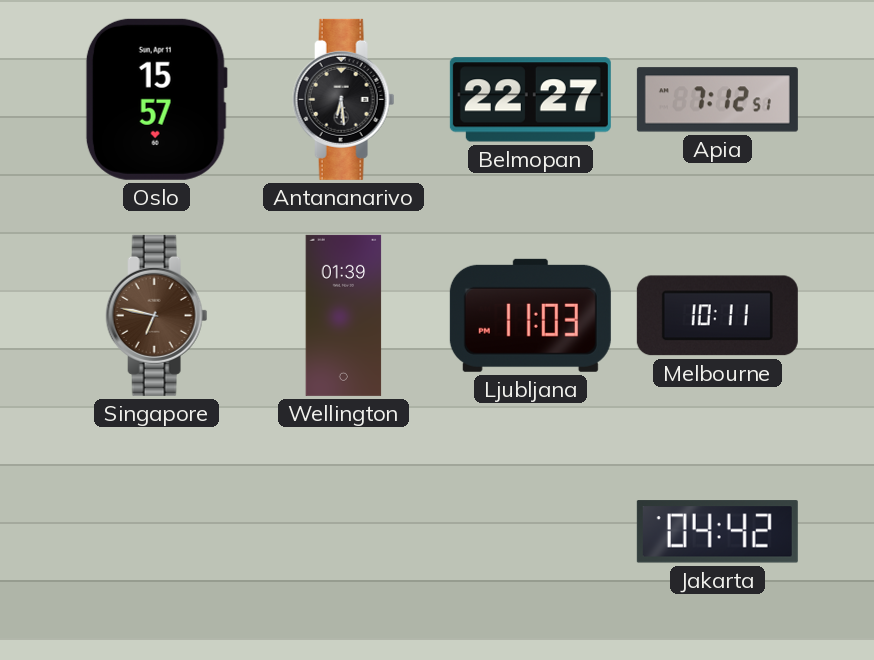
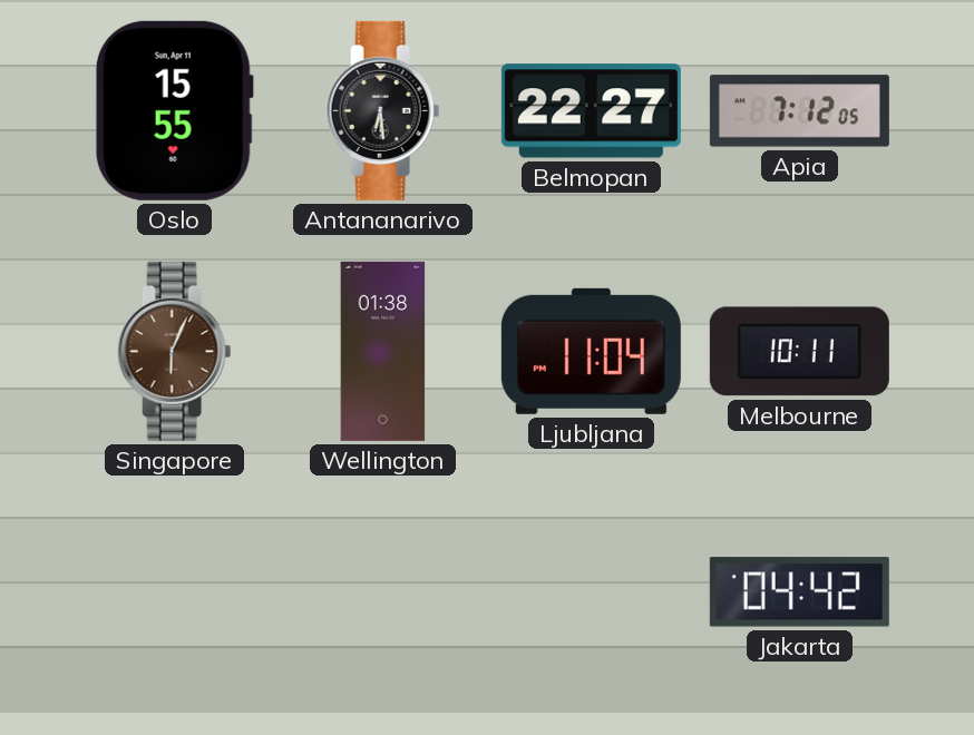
Oslo: 15:57 -> 15:55
Apia: 7:12:51 -> 7:12:05
Singapore: 6:47 -> 6:04
Wellington: 01:39 -> 01:38
Ljubljana: 11:03 -> 11:04
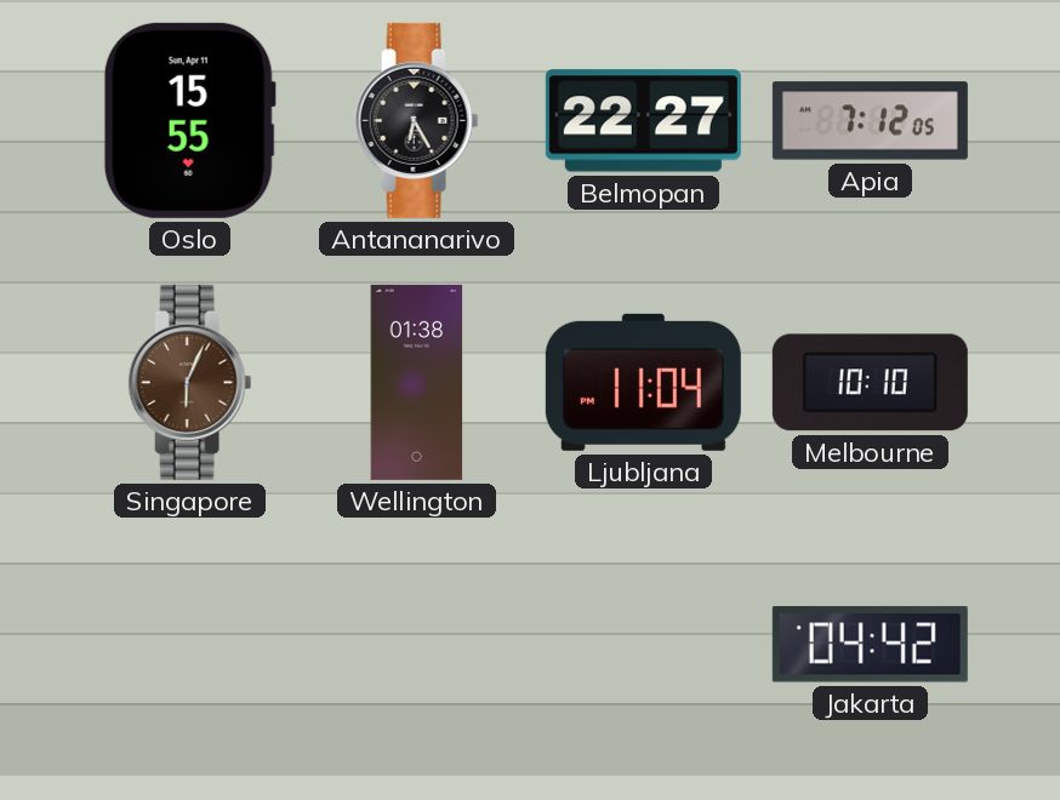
Antananarivo: 6:29 -> 6:25
Melbourne: 10:11 -> 10:10
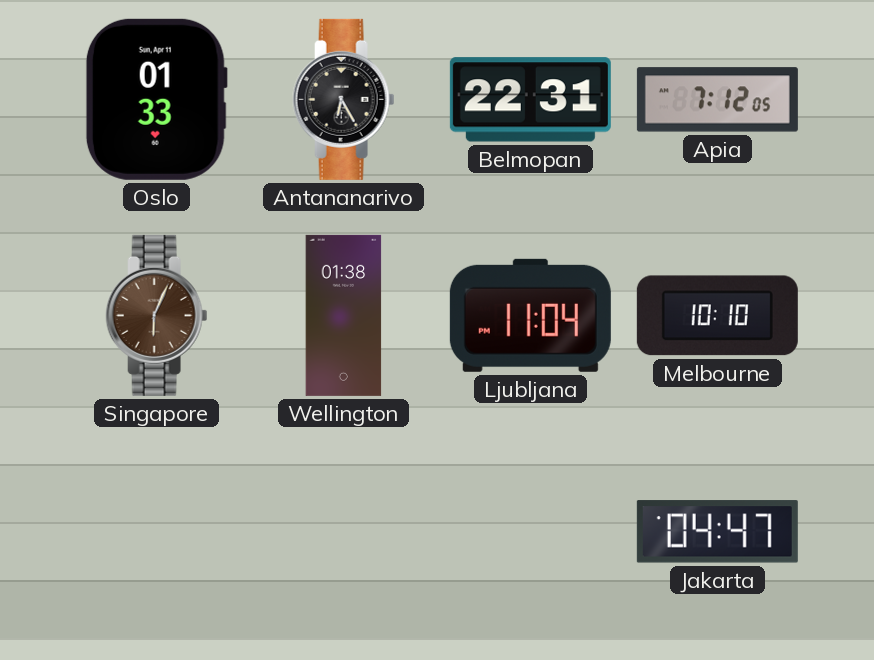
Oslo: 15:55 -> 01:33
Belmopan: 22:27 -> 22:31
Jakarta: 04:42 -> 04:47
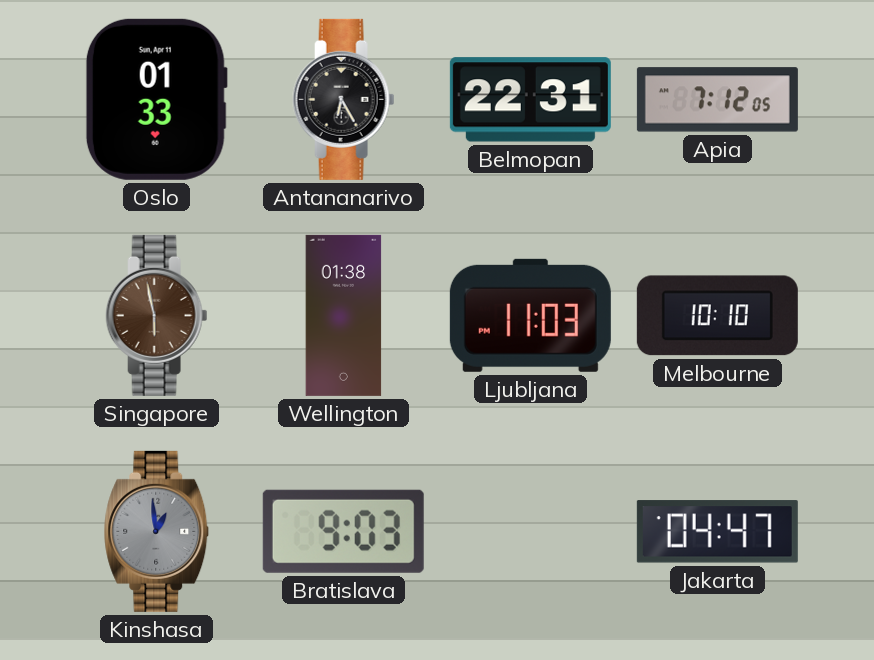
Singapore: 6:04 -> 5:58
Ljubljana: 11:04 -> 11:03
Kinshasa: none -> 12:59
Bratislava: none -> 9:03
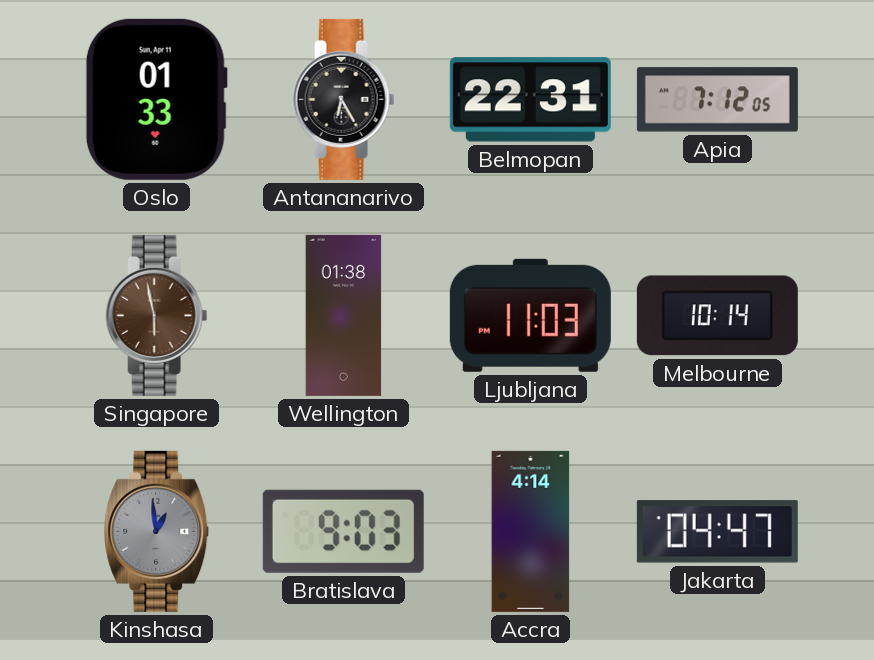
Melbourne: 10:10 -> 10:14
Accra: none -> 4:14
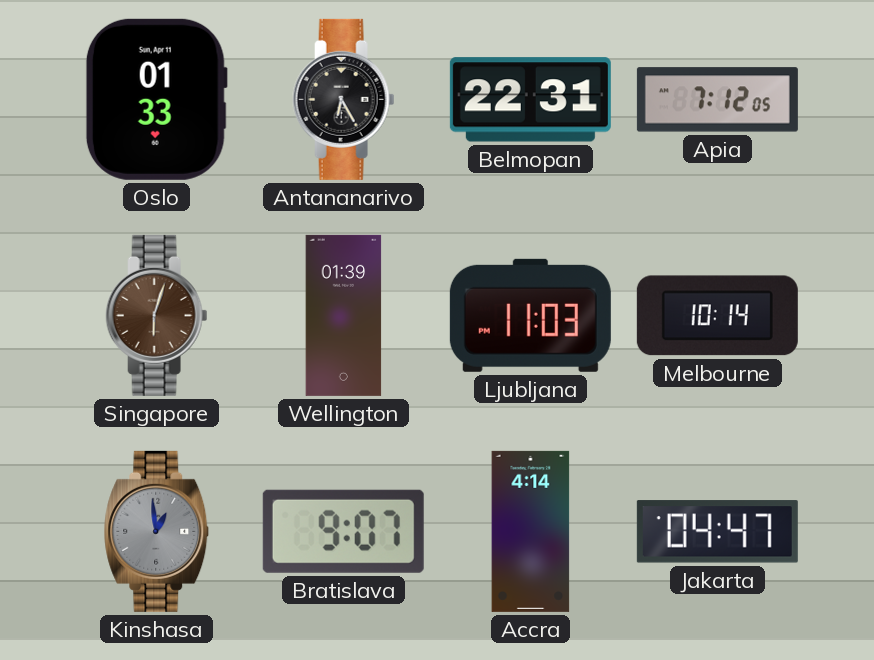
Singapore: 5:58 -> 6:03
Wellington: 01:38 -> 01:39
Bratislava: 9:03 -> 9:07
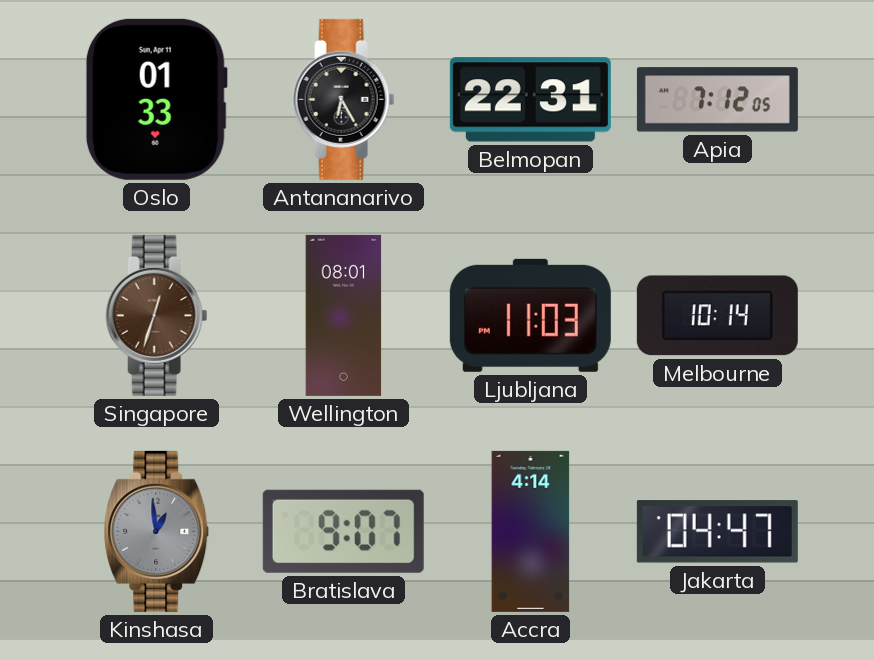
Singapore: 6:03 -> 12:33
Wellington: 01:39 -> 08:01
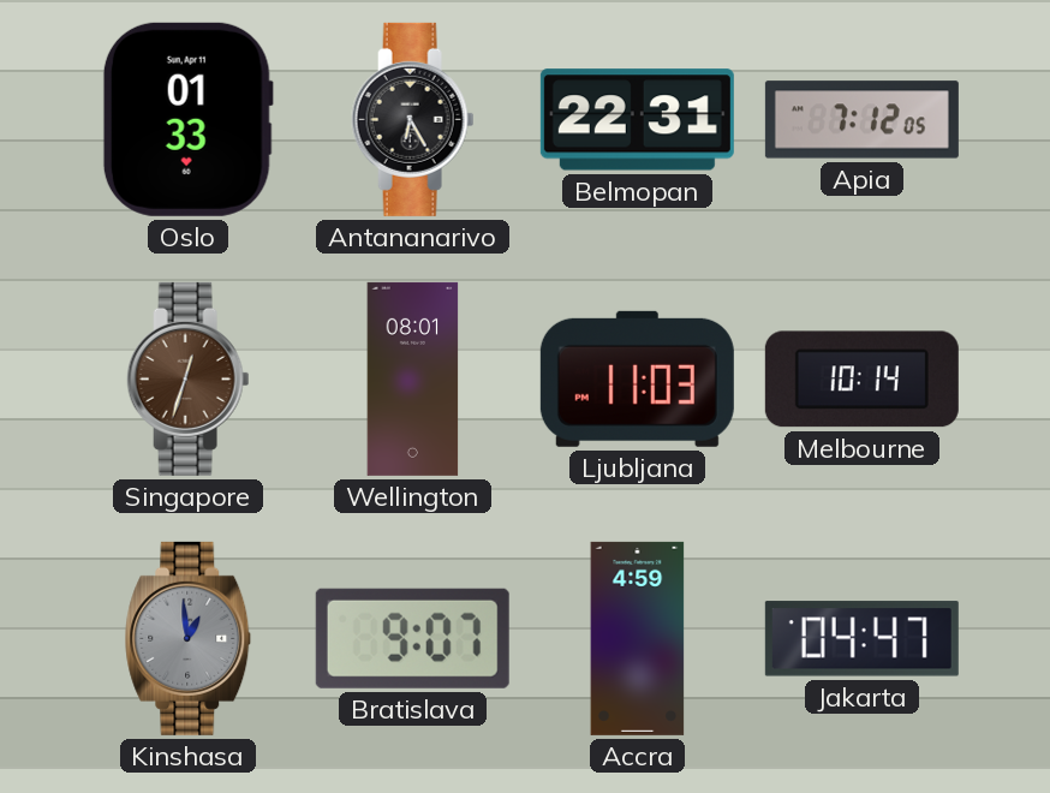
Accra: 4:14 -> 4:59
